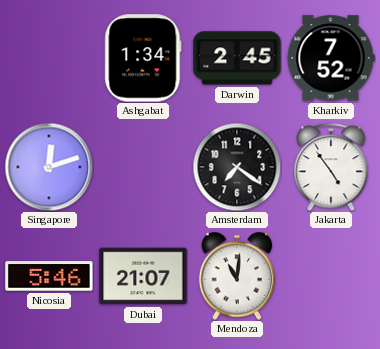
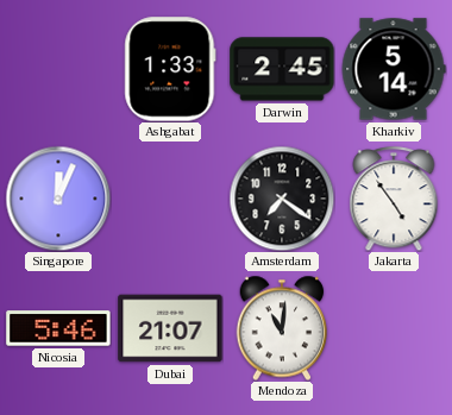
Ashgabat: 1:34 -> 1:33
Kharkiv: 7:52 -> 5:14
Singapore: 12:12 -> 12:04
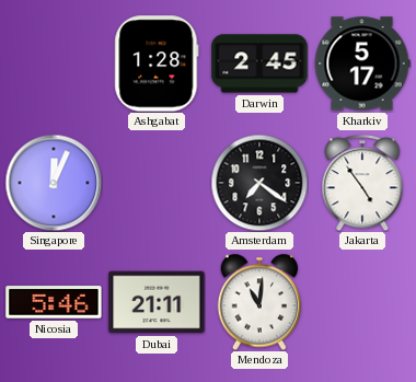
Ashgabat: 1:33 -> 1:28
Kharkiv: 5:14 -> 5:17
Dubai: 21:07 -> 21:11
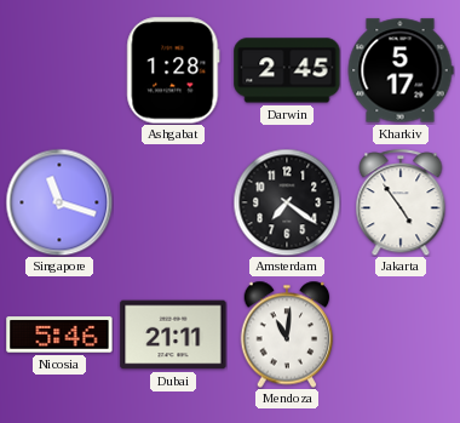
Singapore: 12:04 -> 11:18
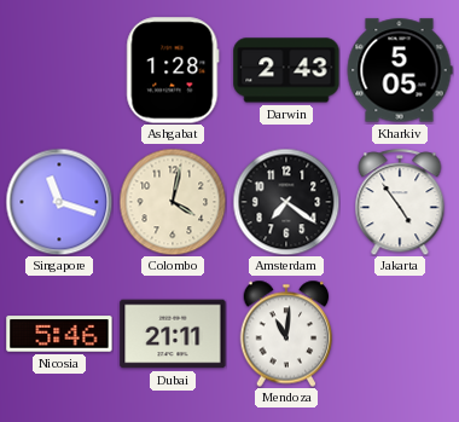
Darwin: 2:45 -> 2:43
Kharkiv: 5:17 -> 5:05
Colombo: none -> 4:02
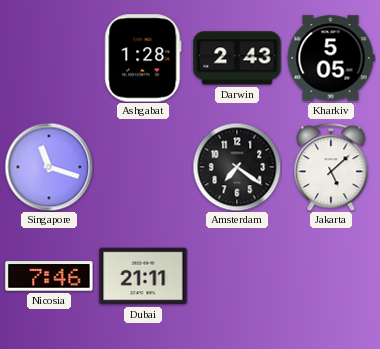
Colombo: 4:02 -> none
Jakarta: 4:54 -> 5:08
Nicosia: 5:46 -> 7:46
Mendoza: 11:01 -> none
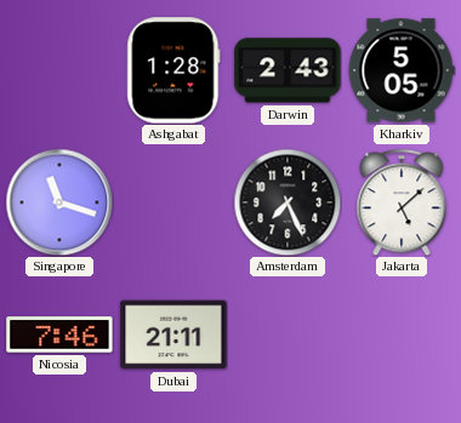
Amsterdam: 7:21 -> 7:26
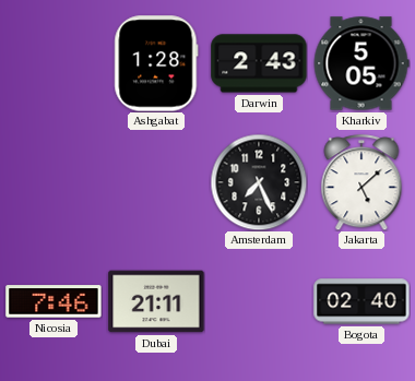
Singapore: 11:18 -> none
Bogota: none -> 02:40
